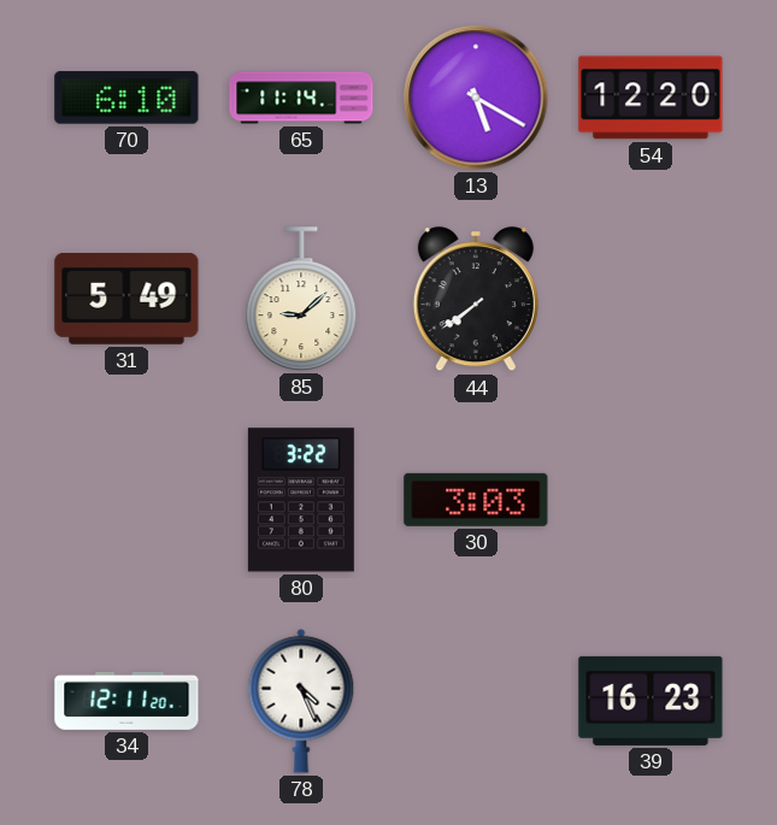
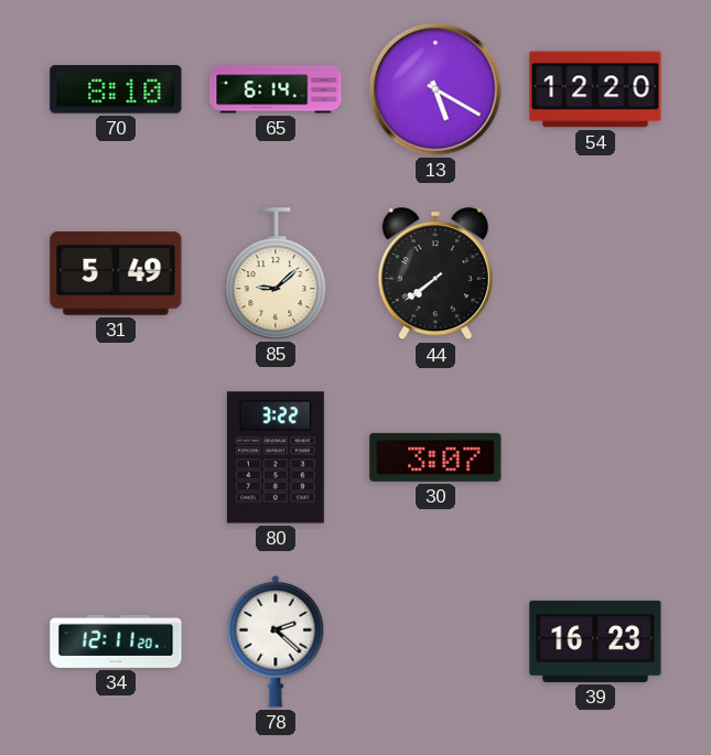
70: 6:10 -> 8:10
65: 11:14 -> 6:14
30: 3:03 -> 3:07
78: 4:26 -> 2:22
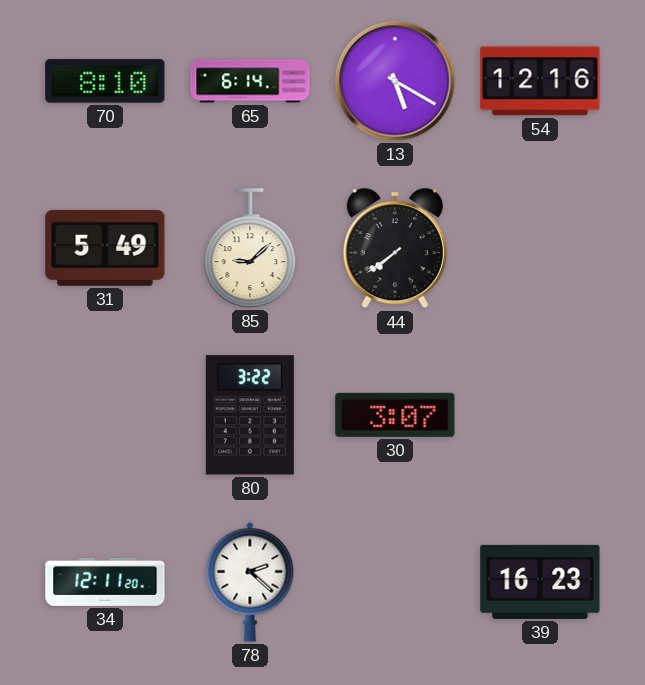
54: 12:20 -> 12:16
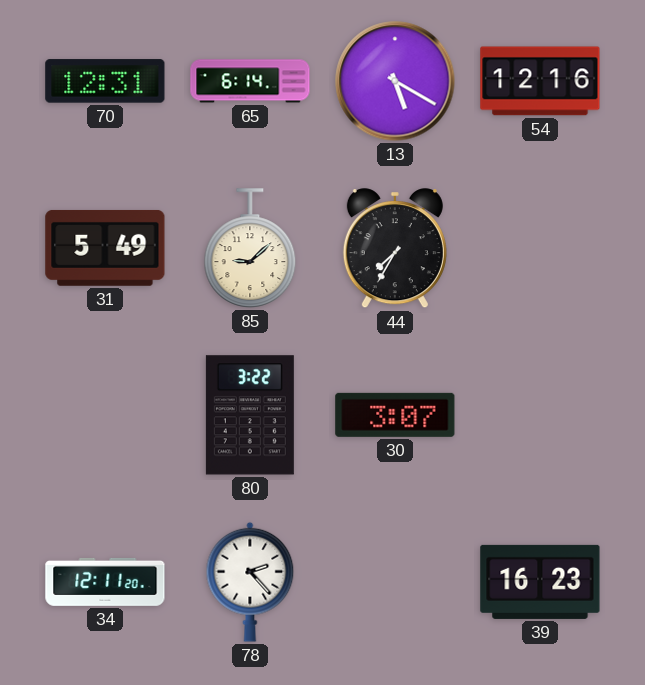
70: 8:10 -> 12:31
44: 7:39 -> 7:35
78: 2:22 -> 2:23
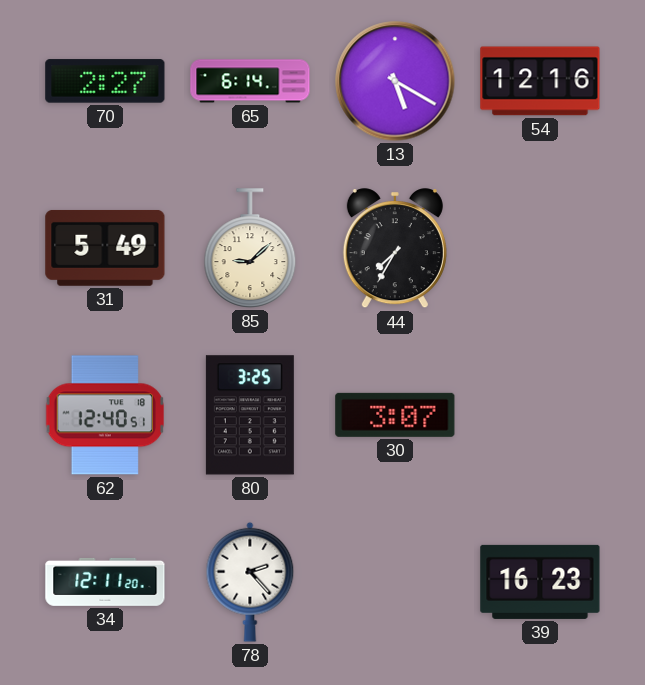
70: 12:31 -> 2:27
62: none -> 12:40
80: 3:22 -> 3:25
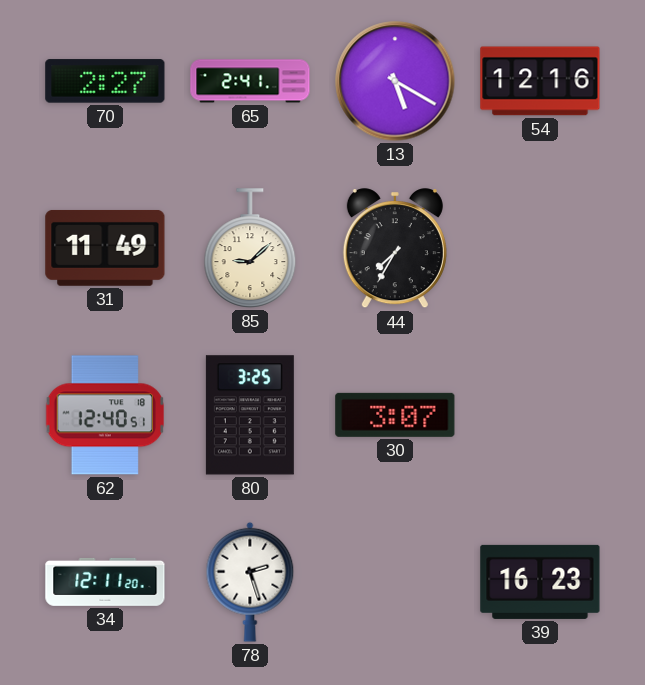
65: 6:14 -> 2:41
31: 5:49 -> 11:49
78: 2:23 -> 2:27
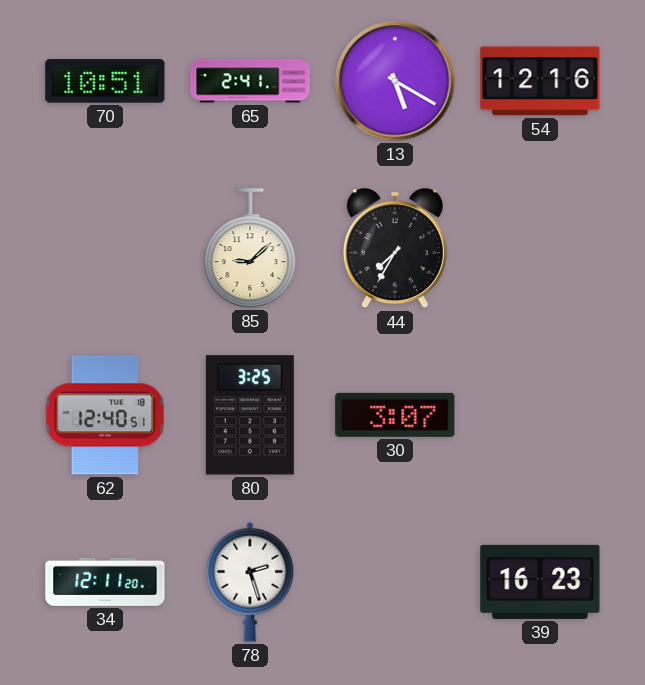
70: 2:27 -> 10:51
31: 11:49 -> none
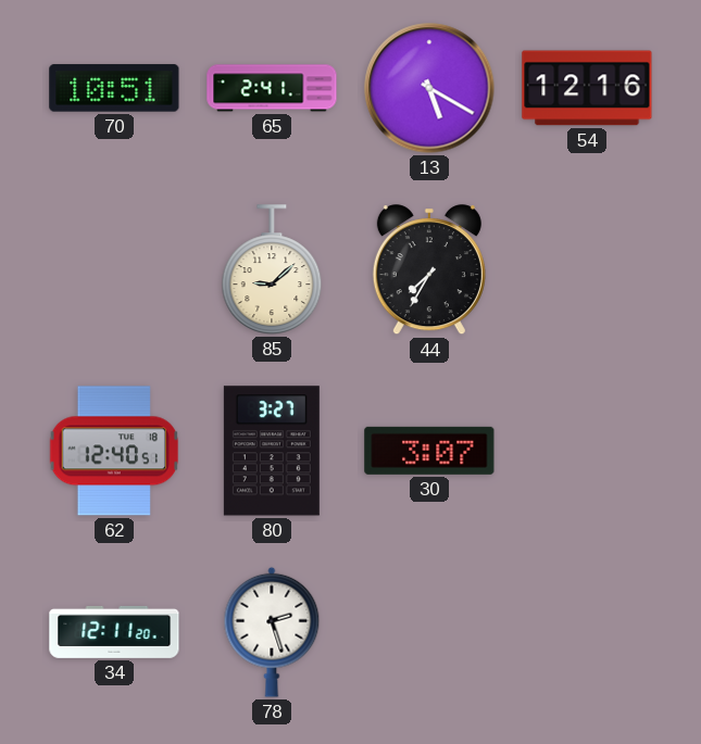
80: 3:25 -> 3:27
39: 16:23 -> none
